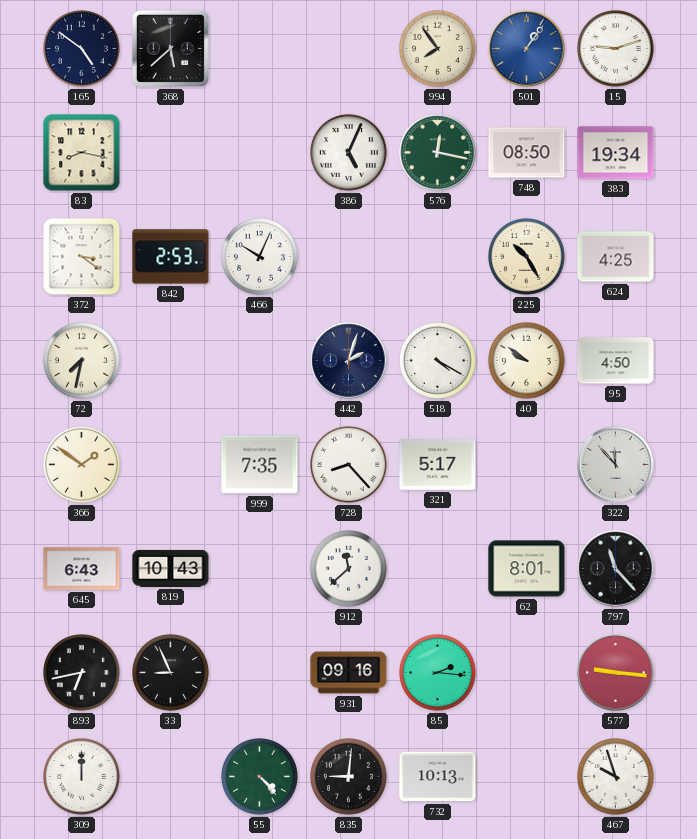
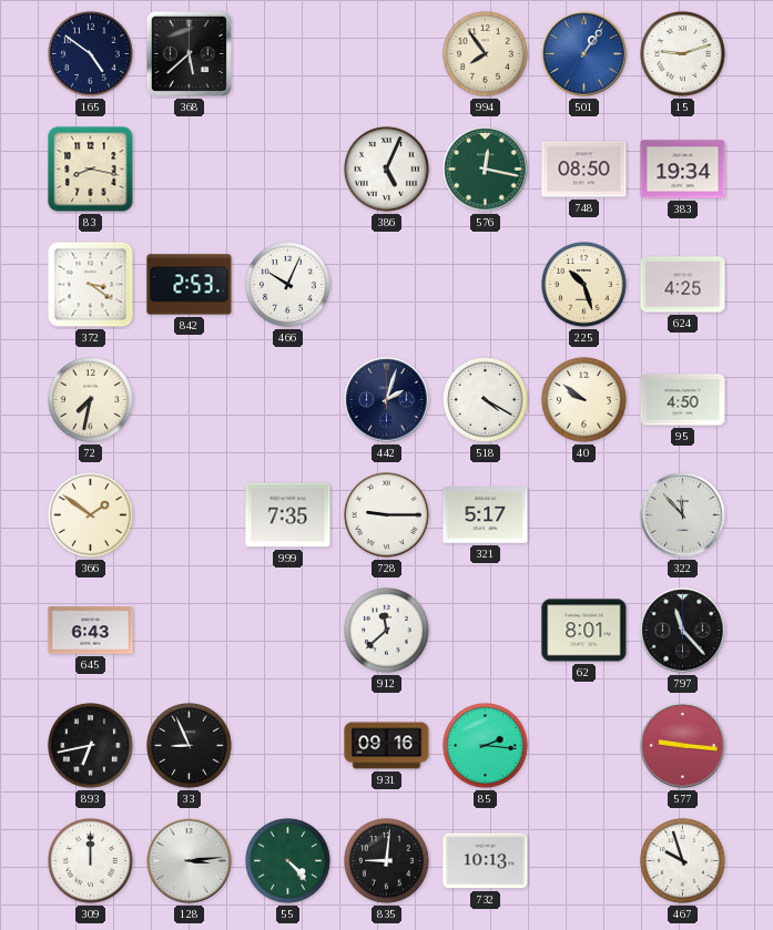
225: 10:25 -> 10:27
728: 8:23 -> 9:15
819: 10:43 -> none
128: none -> 3:14
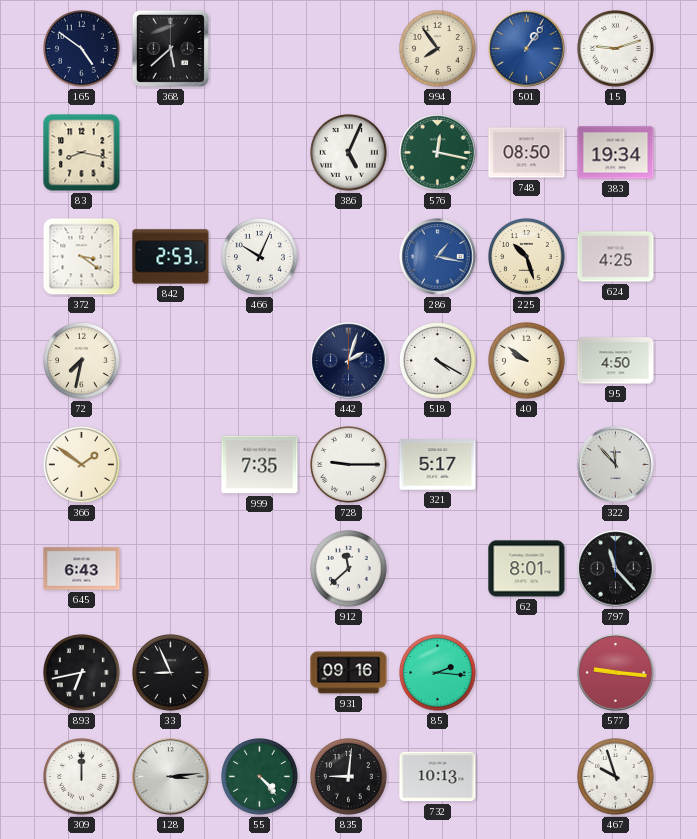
286: none -> 1:17
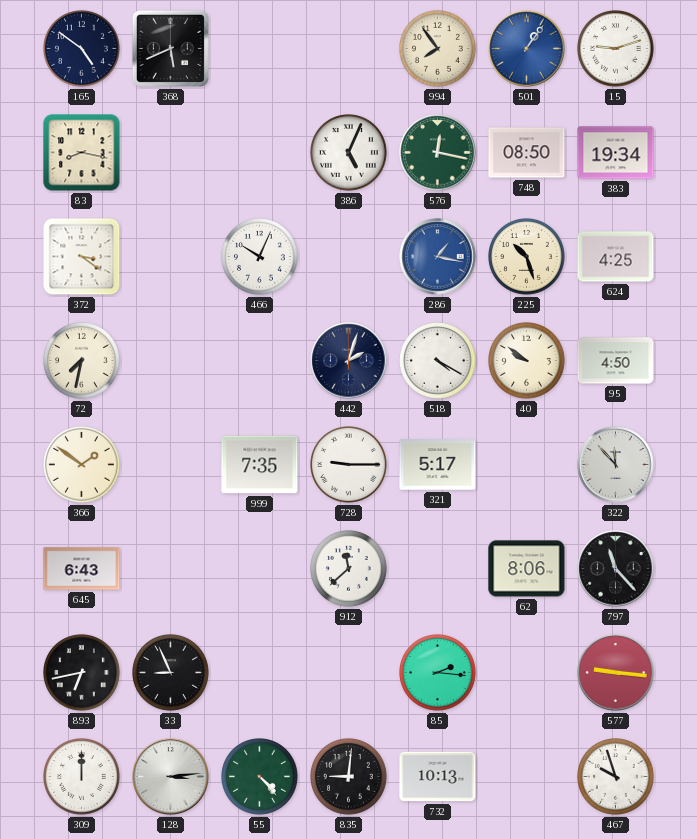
368: 5:38 -> 5:41
842: 2:53 -> none
62: 8:01 -> 8:06
931: 09:16 -> none
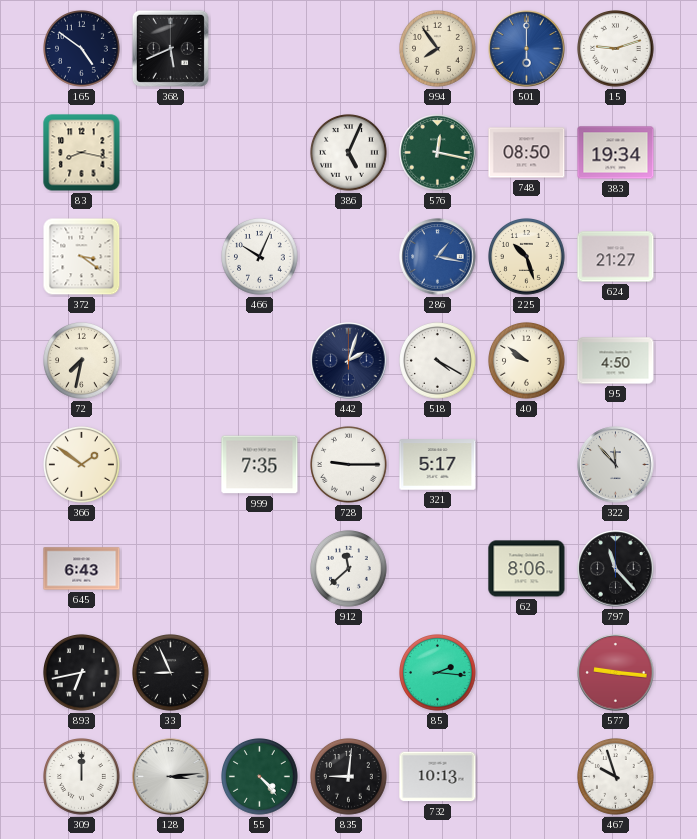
501: 1:06 -> 6:00
624: 4:25 -> 21:27
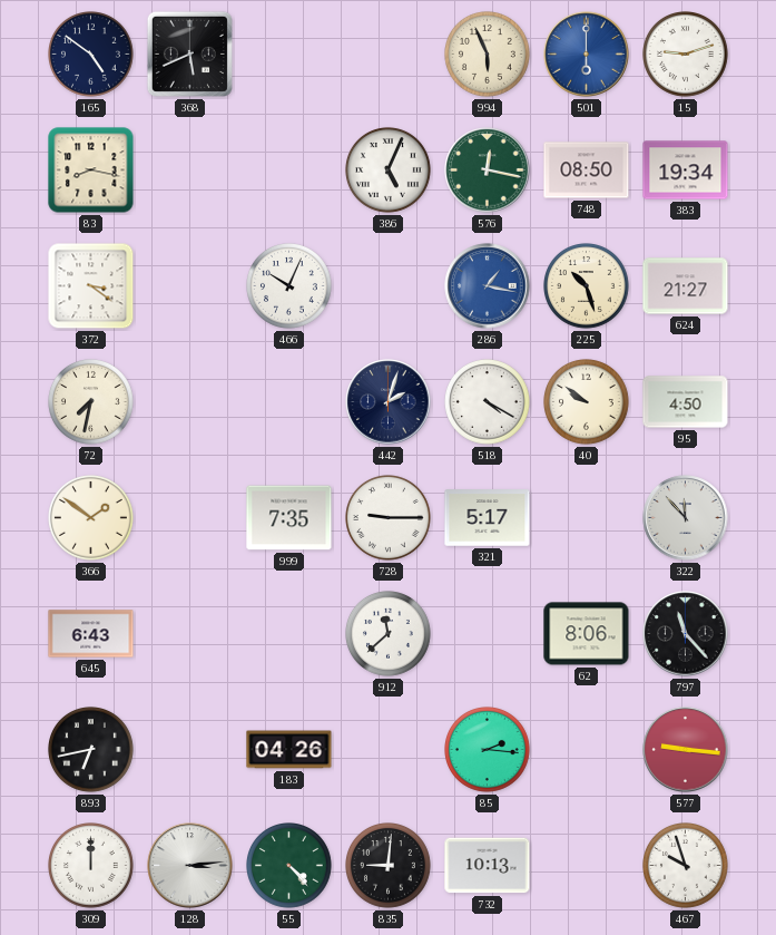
994: 7:54 -> 5:56
33: 8:56 -> none
183: none -> 04:26
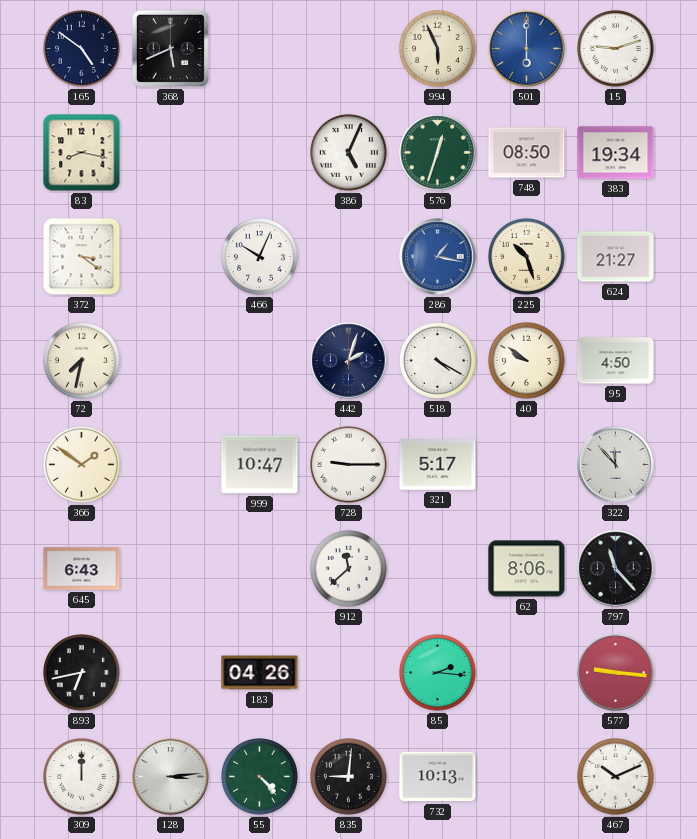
576: 12:17 -> 12:33
999: 7:35 -> 10:47
467: 9:57 -> 10:11
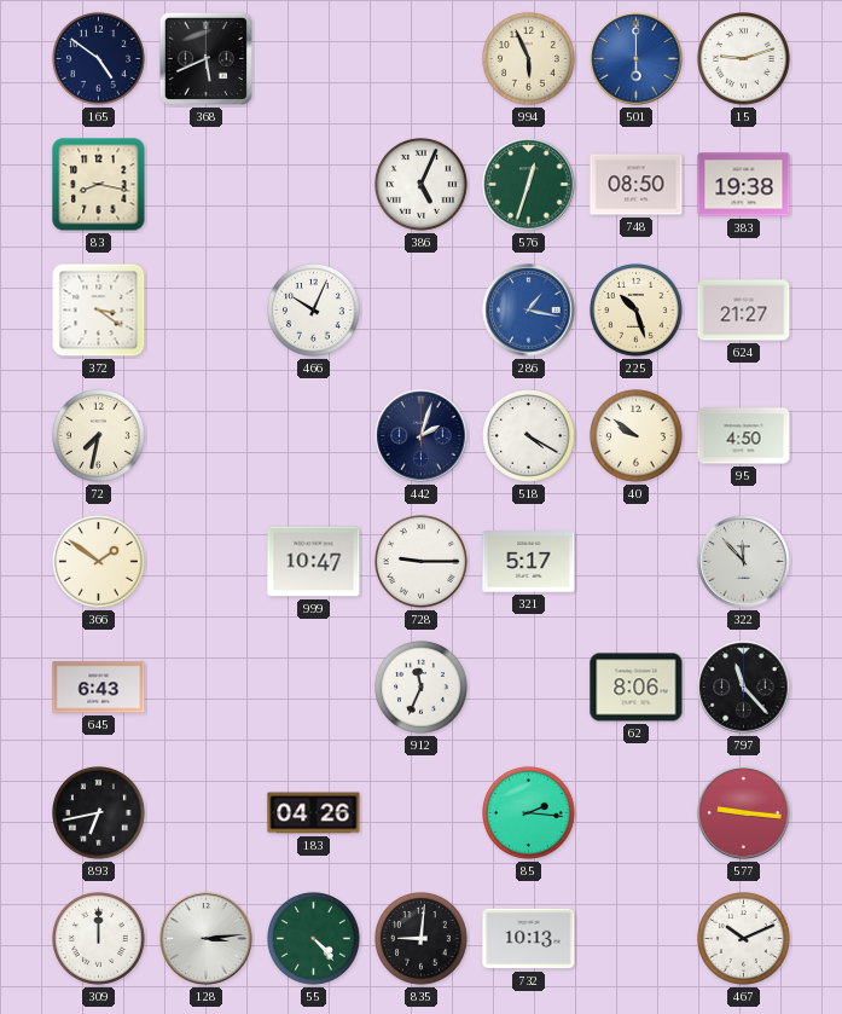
383: 19:34 -> 19:38
912: 11:38 -> 11:34
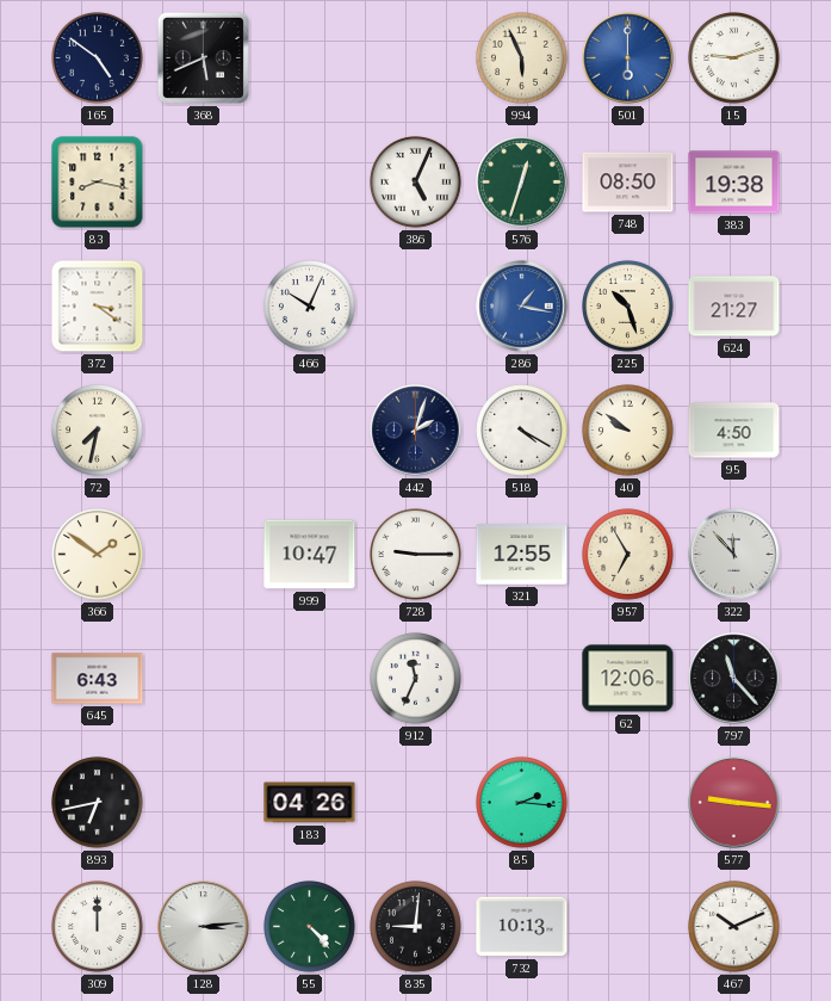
321: 5:17 -> 12:55
957: none -> 6:55
62: 8:06 -> 12:06
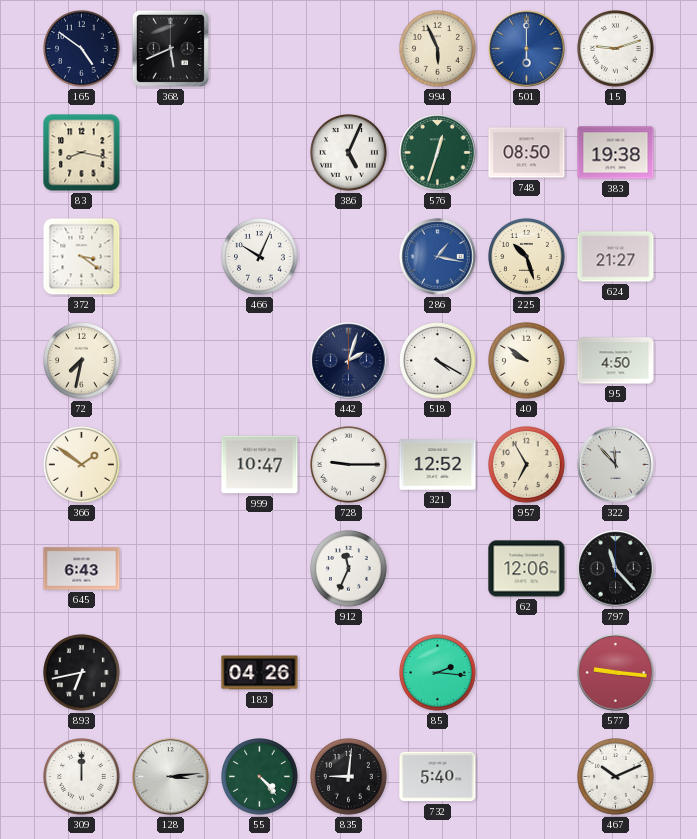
321: 12:55 -> 12:52
732: 10:13 -> 5:40
